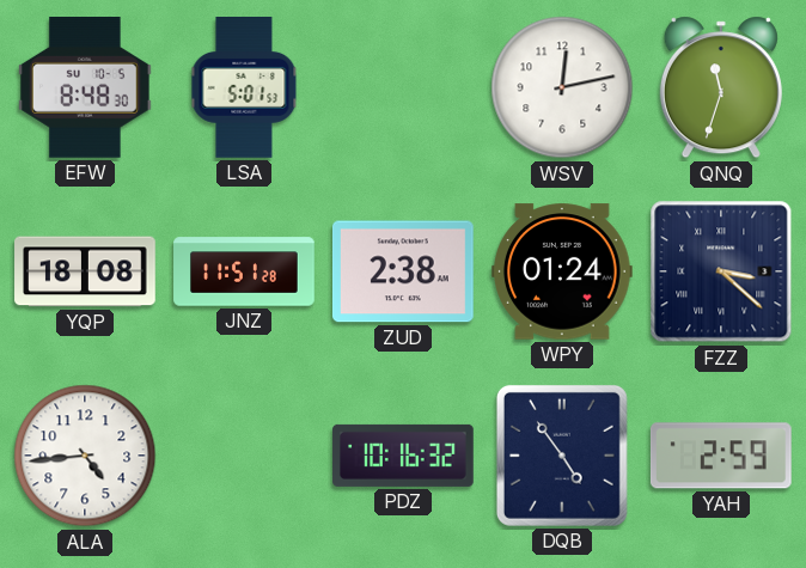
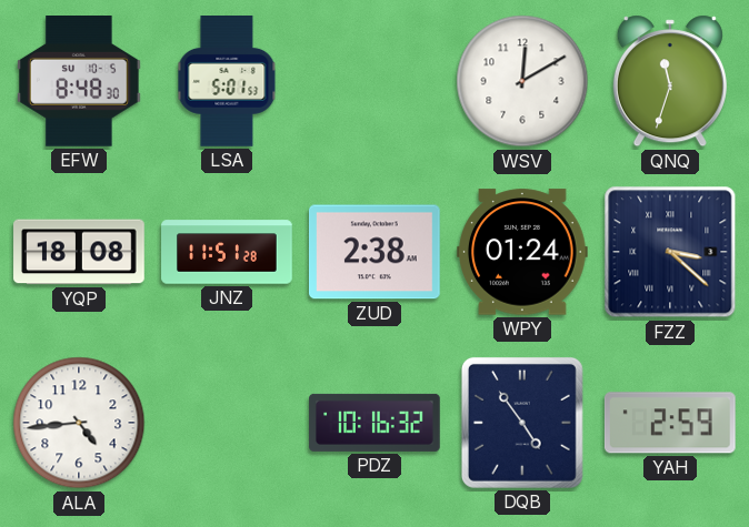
WSV: 12:13 -> 12:10
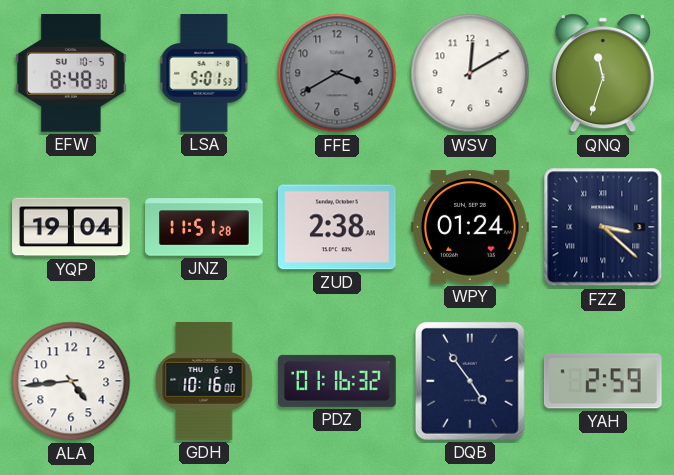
FFE: none -> 3:40
YQP: 18:08 -> 19:04
GDH: none -> 10:16
PDZ: 10:16 -> 01:16
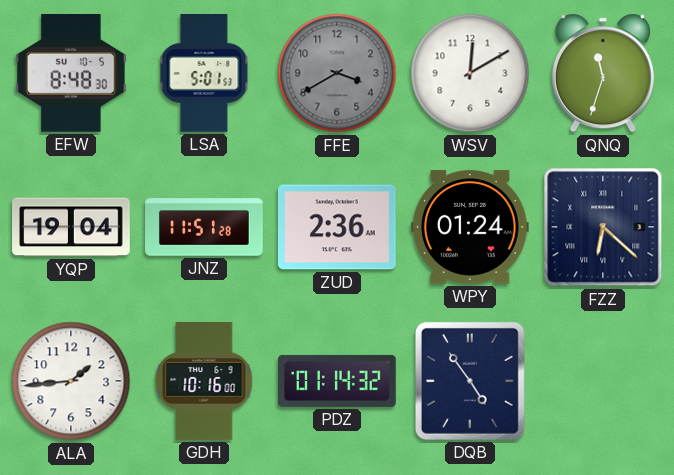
ZUD: 2:38 -> 2:36
FZZ: 3:22 -> 6:22
ALA: 4:44 -> 1:44
PDZ: 01:16 -> 01:14
YAH: 2:59 -> none
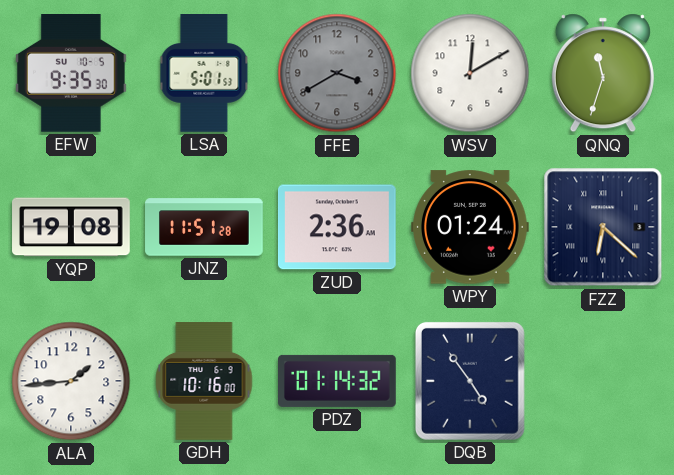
EFW: 8:48 -> 9:35
YQP: 19:04 -> 19:08
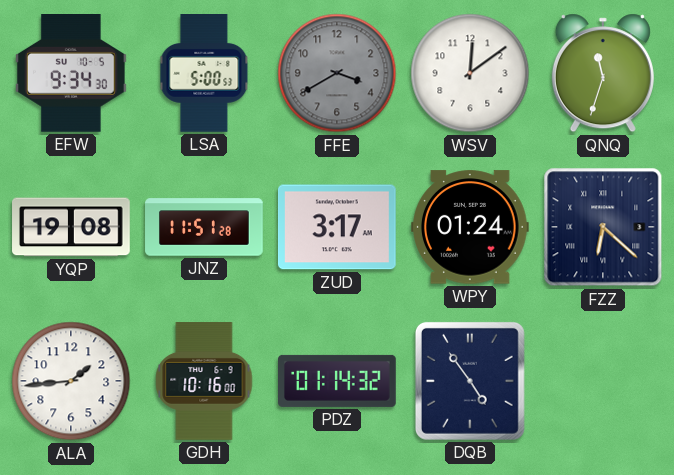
EFW: 9:35 -> 9:34
LSA: 5:01 -> 5:00
WSV: 12:10 -> 12:09
ZUD: 2:36 -> 3:17
